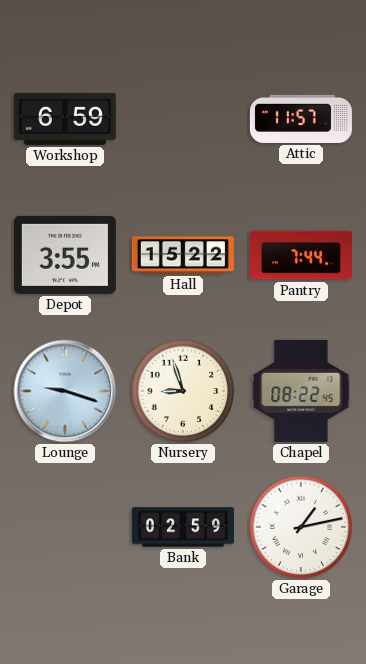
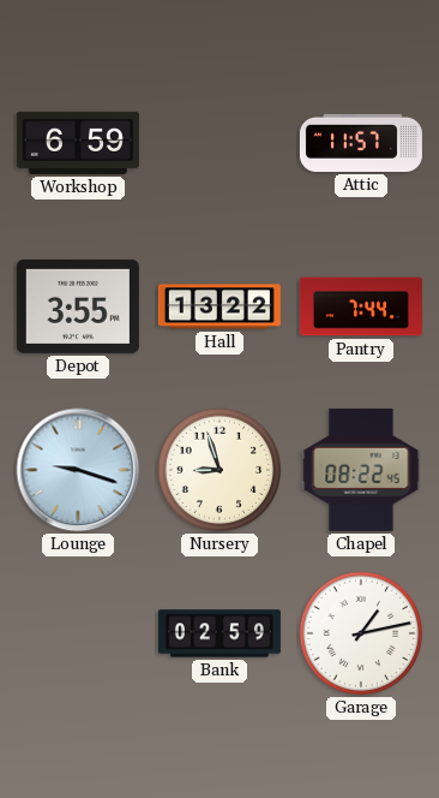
Hall: 15:22 -> 13:22
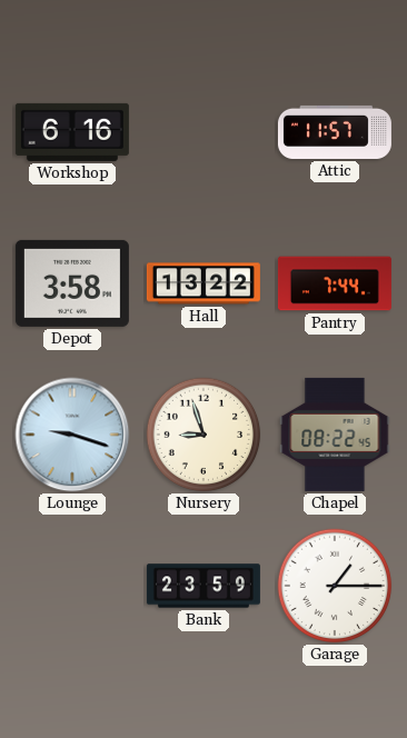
Workshop: 6:59 -> 6:16
Depot: 3:55 -> 3:58
Bank: 02:59 -> 23:59
Garage: 1:13 -> 1:15
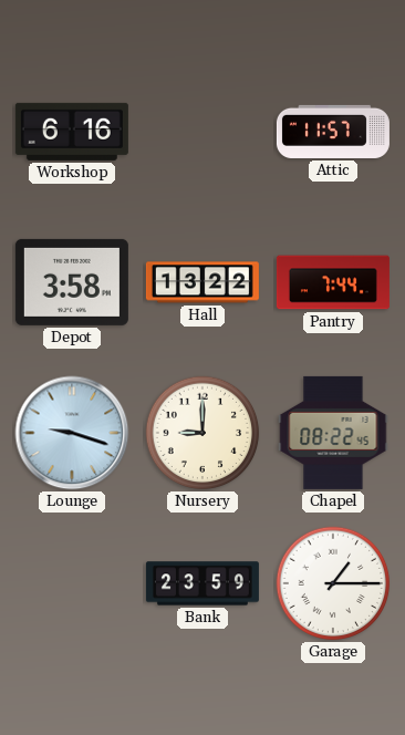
Nursery: 8:57 -> 9:00
